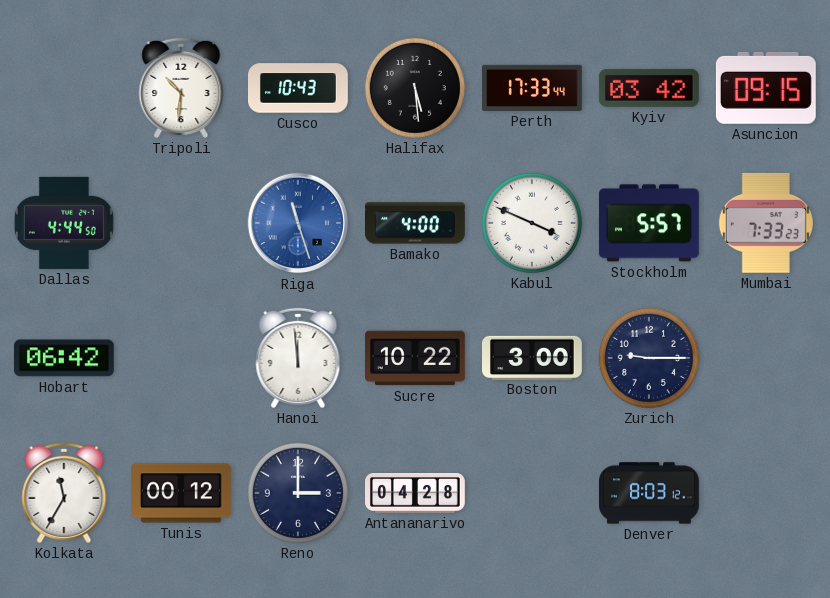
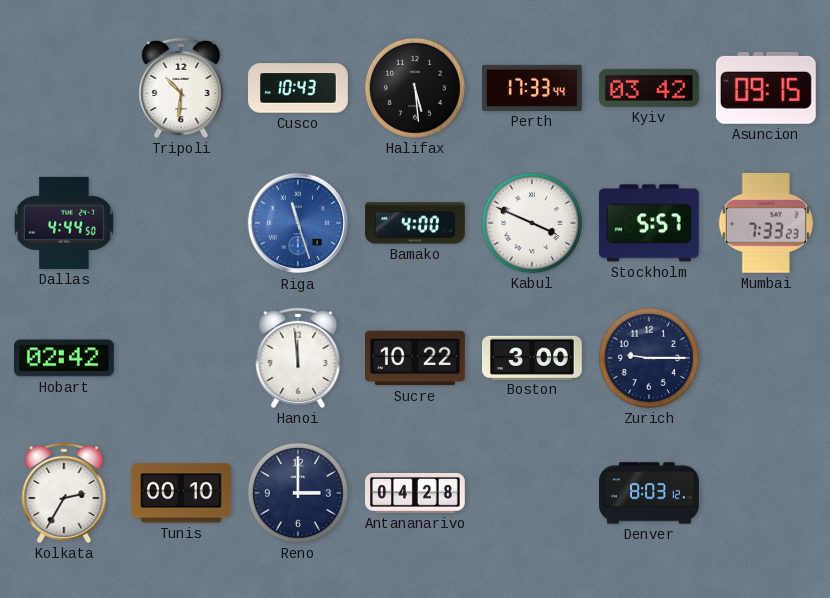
Hobart: 06:42 -> 02:42
Kolkata: 11:35 -> 2:35
Tunis: 00:12 -> 00:10
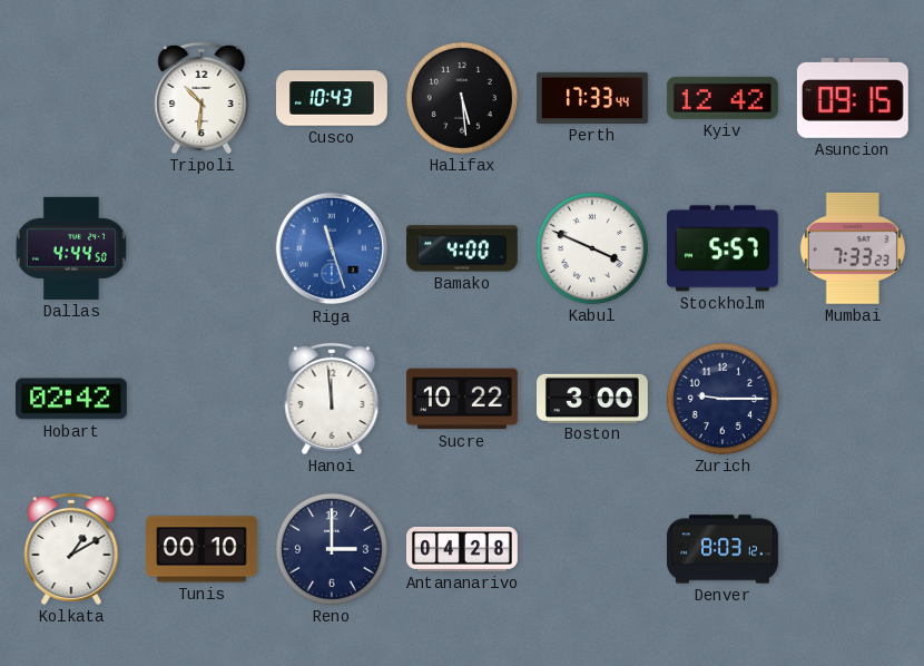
Kyiv: 03:42 -> 12:42
Kolkata: 2:35 -> 1:10
